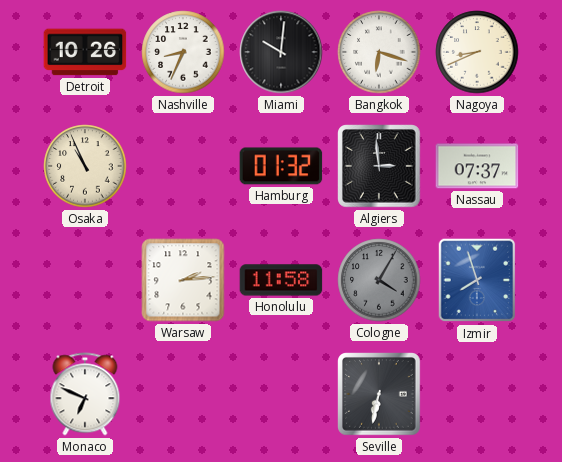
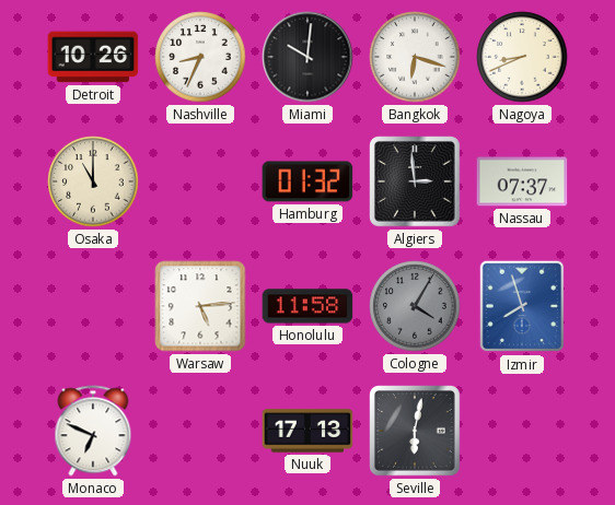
Osaka: 10:56 -> 11:00
Warsaw: 2:14 -> 5:14
Nuuk: none -> 17:13
Seville: 6:32 -> 6:02
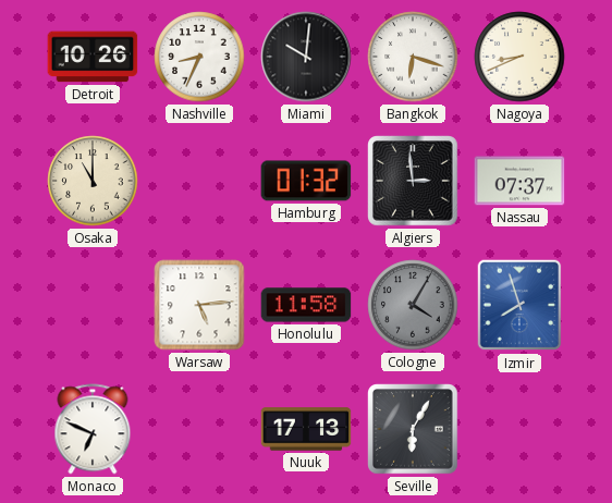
Seville: 6:02 -> 6:05
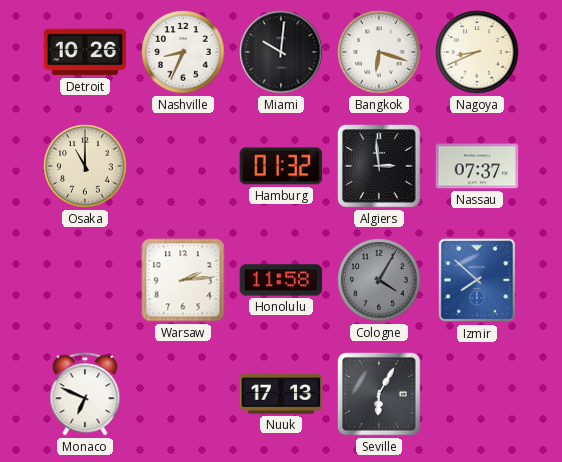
Warsaw: 5:14 -> 2:14
Izmir: 7:57 -> 7:52
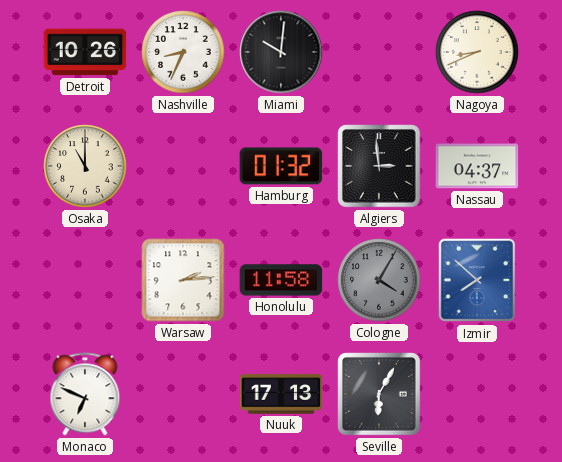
Bangkok: 6:18 -> none
Nassau: 07:37 -> 04:37
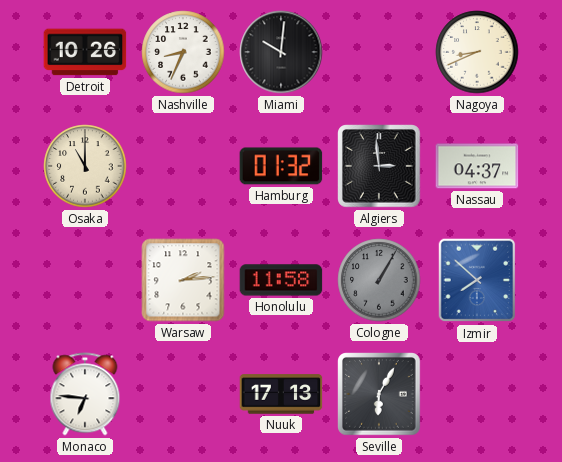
Cologne: 4:05 -> 1:05
Monaco: 6:49 -> 6:46
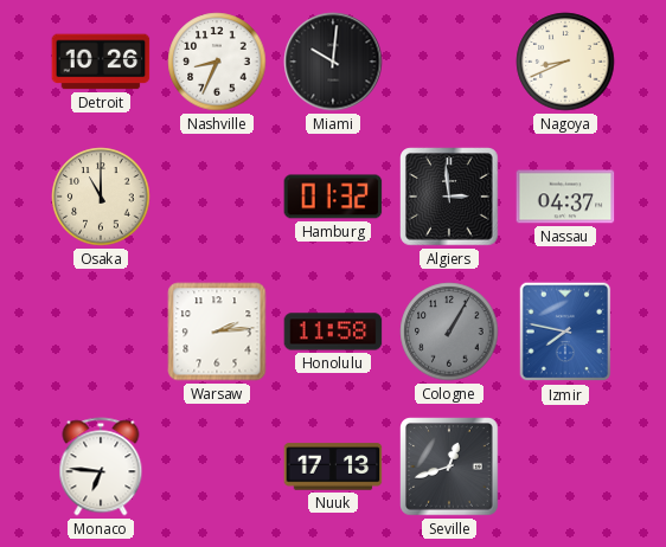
Izmir: 7:52 -> 7:47
Seville: 6:05 -> 12:42
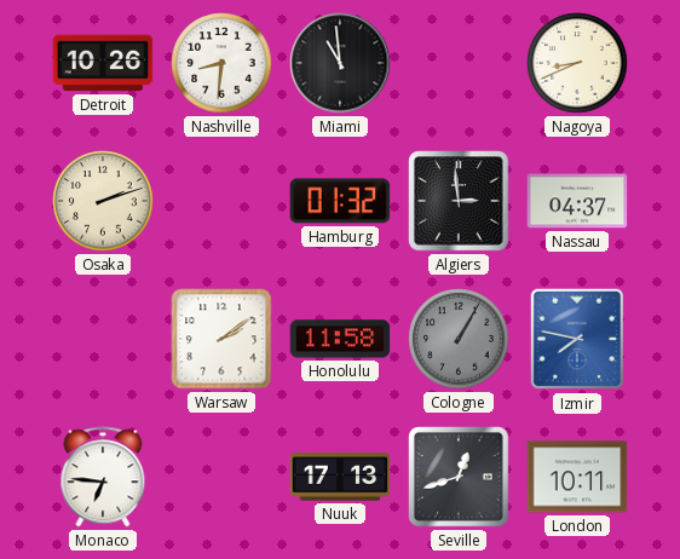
Nashville: 8:34 -> 8:31
Miami: 10:01 -> 10:59
Osaka: 11:00 -> 2:12
Warsaw: 2:14 -> 2:09
London: none -> 10:11
